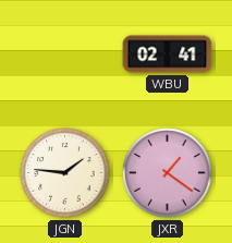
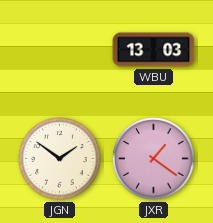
WBU: 02:41 -> 13:03
JGN: 1:46 -> 1:51
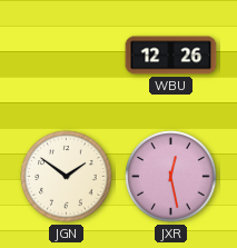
WBU: 13:03 -> 12:26
JXR: 1:21 -> 12:28
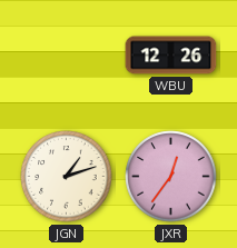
JGN: 1:51 -> 1:12
JXR: 12:28 -> 12:36
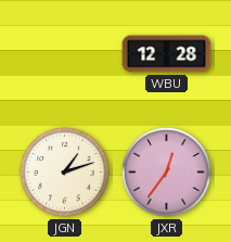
WBU: 12:26 -> 12:28
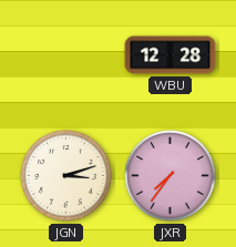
JGN: 1:12 -> 3:12
JXR: 12:36 -> 7:36
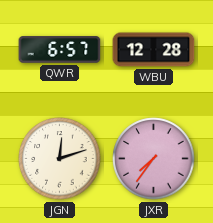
QWR: none -> 6:57
JGN: 3:12 -> 12:12
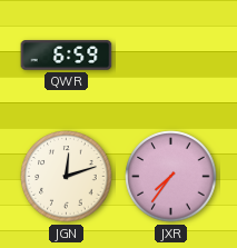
QWR: 6:57 -> 6:59
WBU: 12:28 -> none
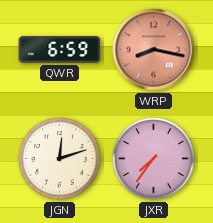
WRP: none -> 8:17
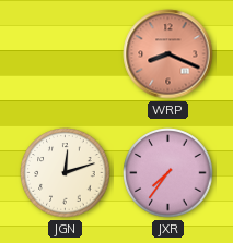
QWR: 6:59 -> none
WRP: 8:17 -> 8:19
